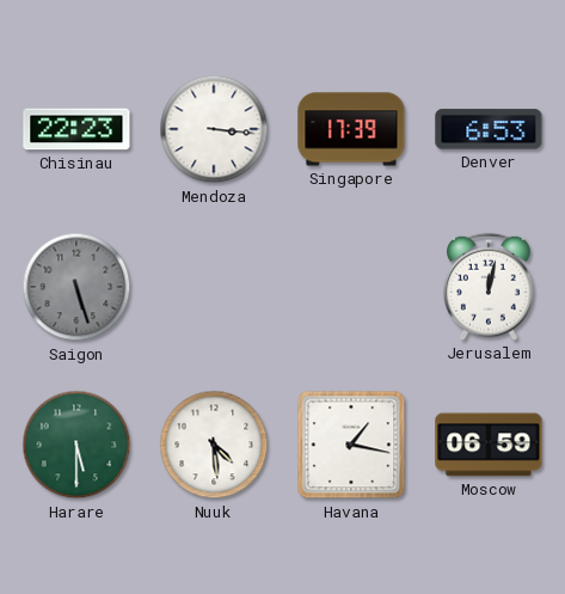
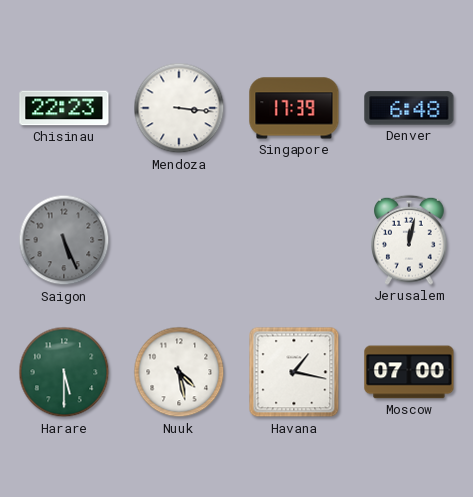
Denver: 6:53 -> 6:48
Saigon: 5:27 -> 5:26
Nuuk: 4:29 -> 4:28
Moscow: 06:59 -> 07:00
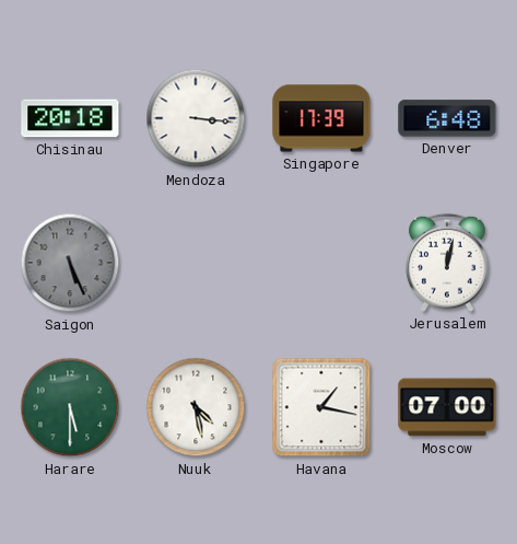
Chisinau: 22:23 -> 20:18
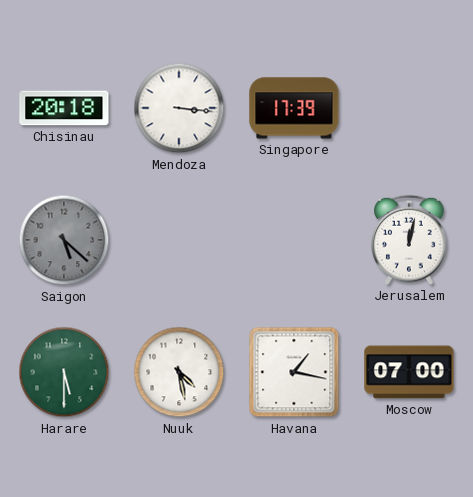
Denver: 6:48 -> none
Saigon: 5:26 -> 5:22
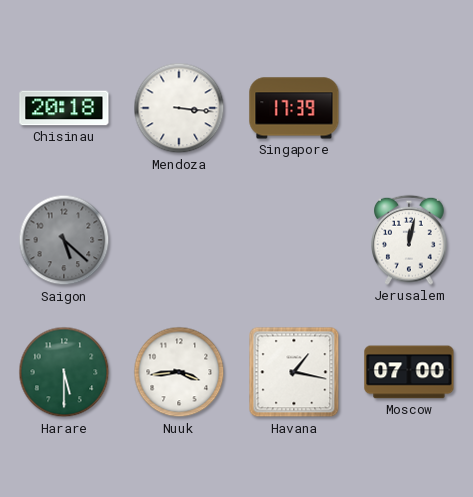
Nuuk: 4:28 -> 3:44
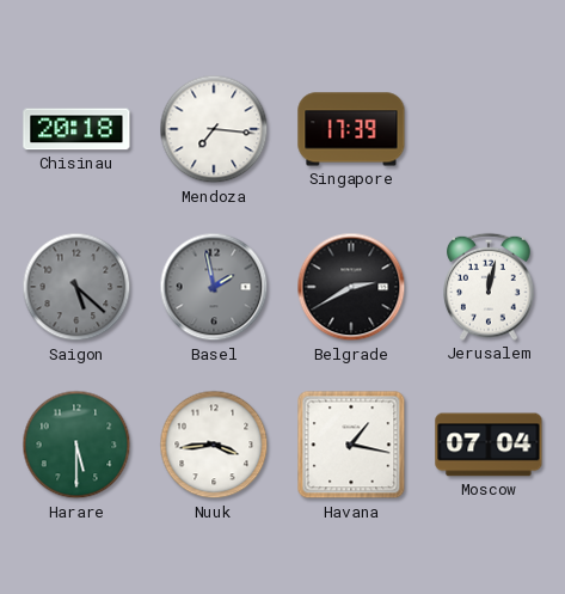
Mendoza: 3:16 -> 7:16
Basel: none -> 1:58
Belgrade: none -> 2:40
Moscow: 07:00 -> 07:04
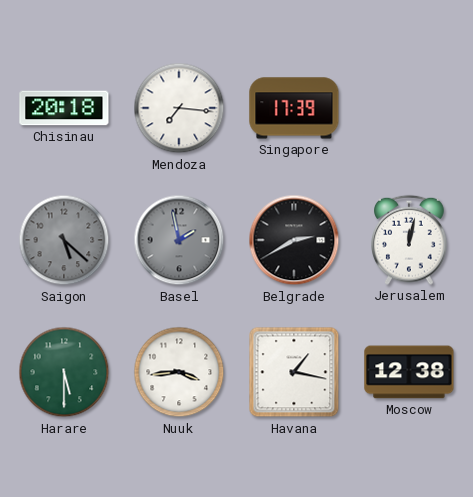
Moscow: 07:04 -> 12:38
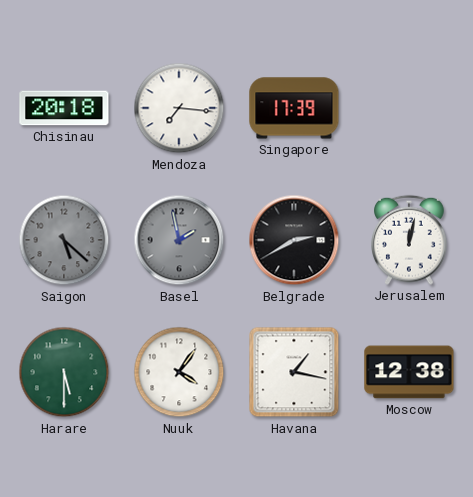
Nuuk: 3:44 -> 4:06
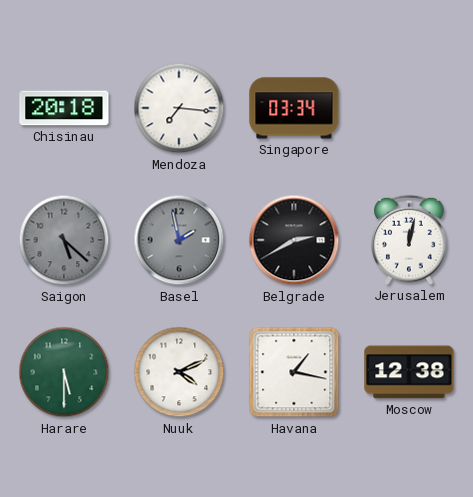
Singapore: 17:39 -> 03:34
Nuuk: 4:06 -> 4:11
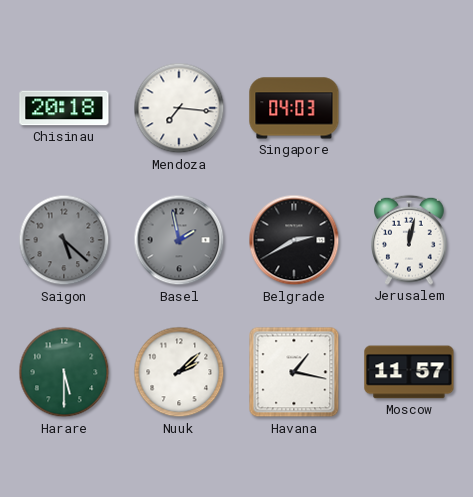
Singapore: 03:34 -> 04:03
Nuuk: 4:11 -> 2:08
Moscow: 12:38 -> 11:57
